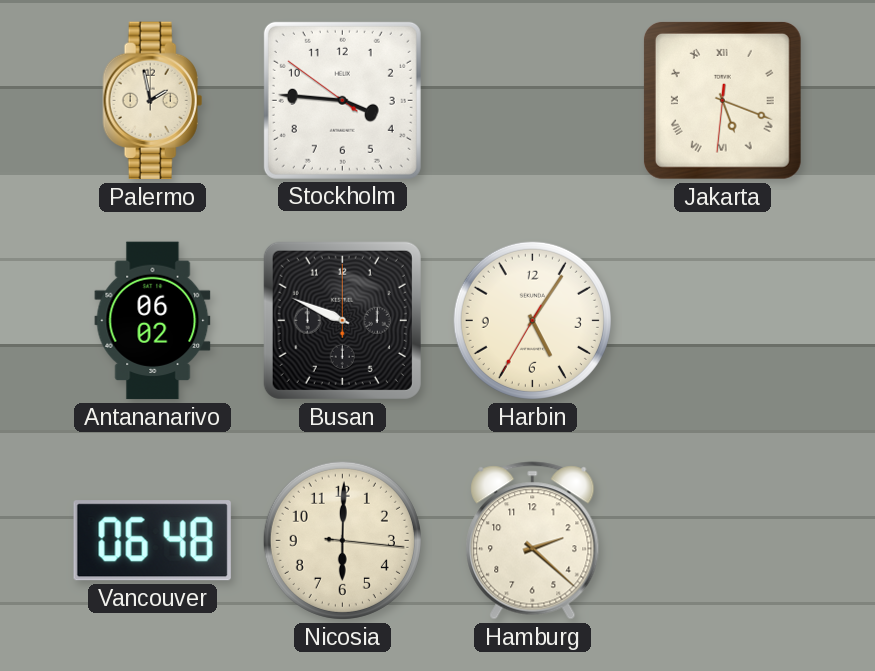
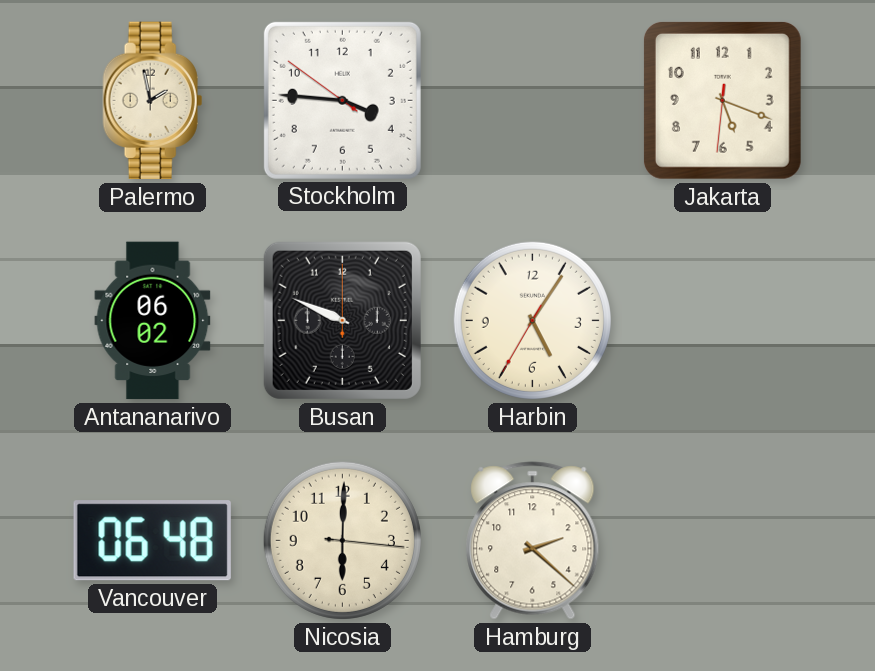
Jakarta numerals: Roman -> Arabic
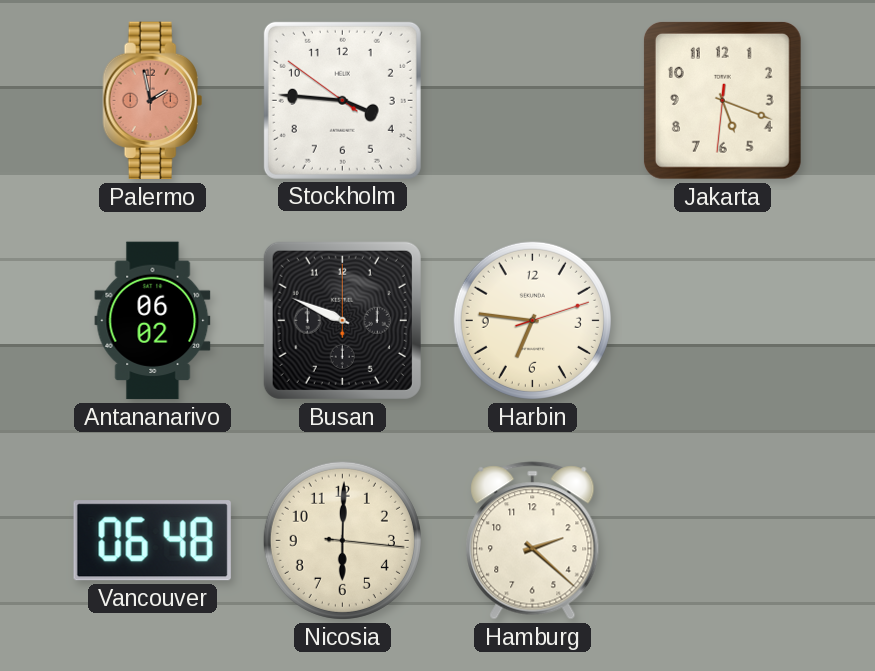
Palermo dial: cream -> salmon
Harbin: 5:05 -> 6:46
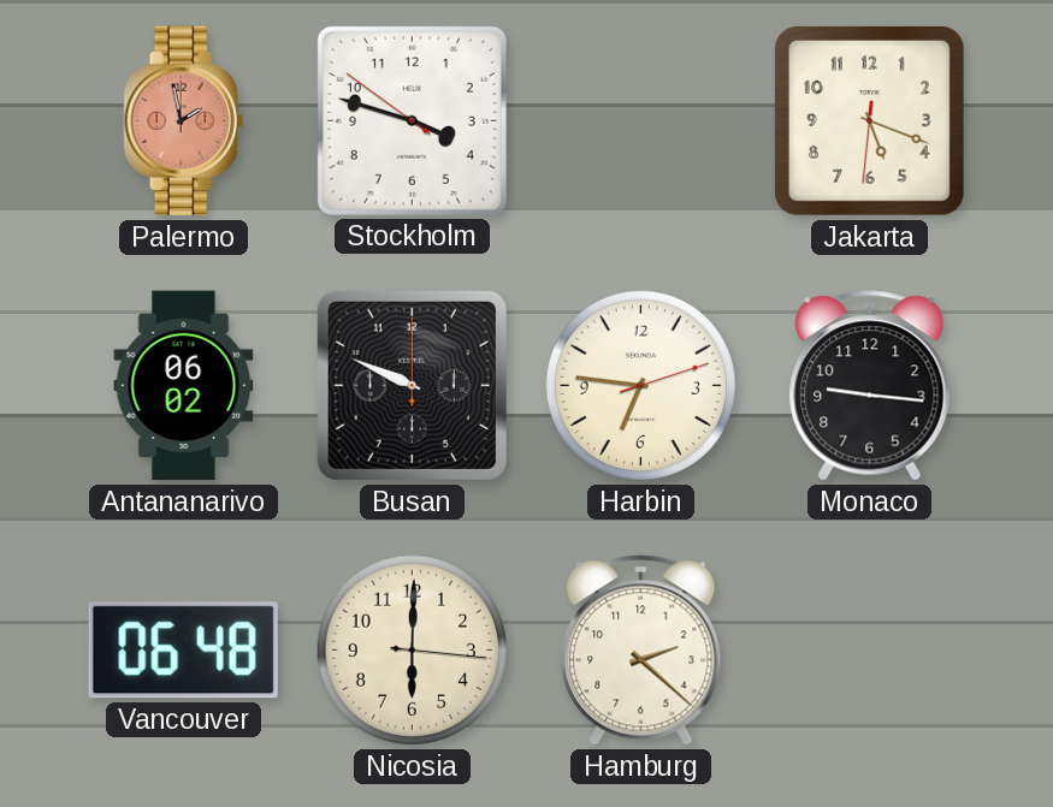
Stockholm: 3:45 -> 3:47
Monaco: none -> 9:16
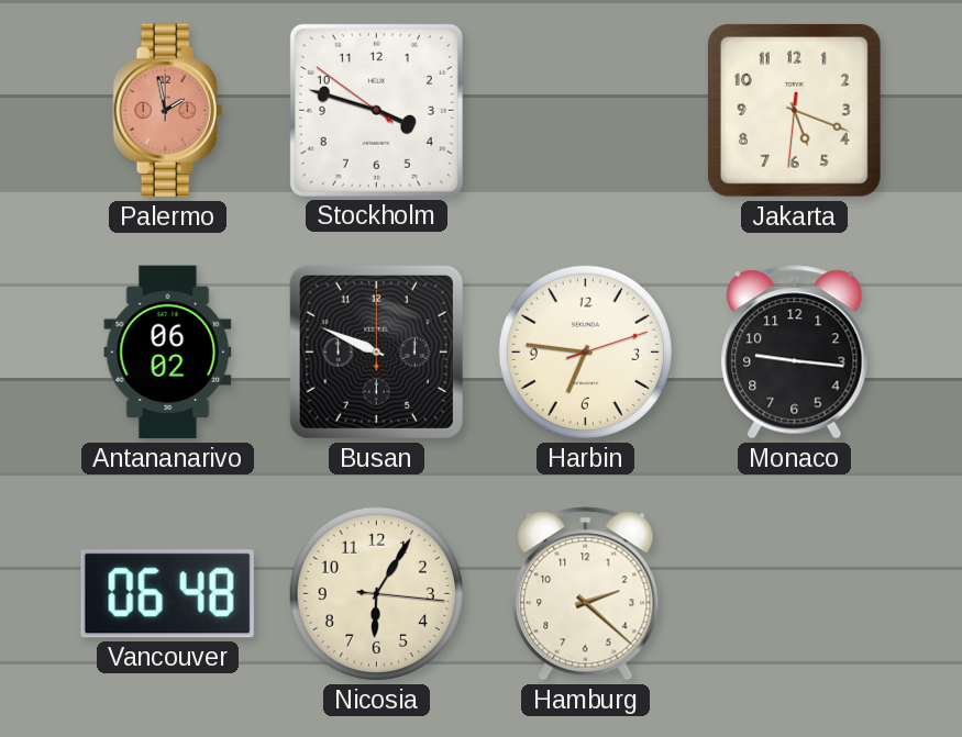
Nicosia: 6:00 -> 6:05
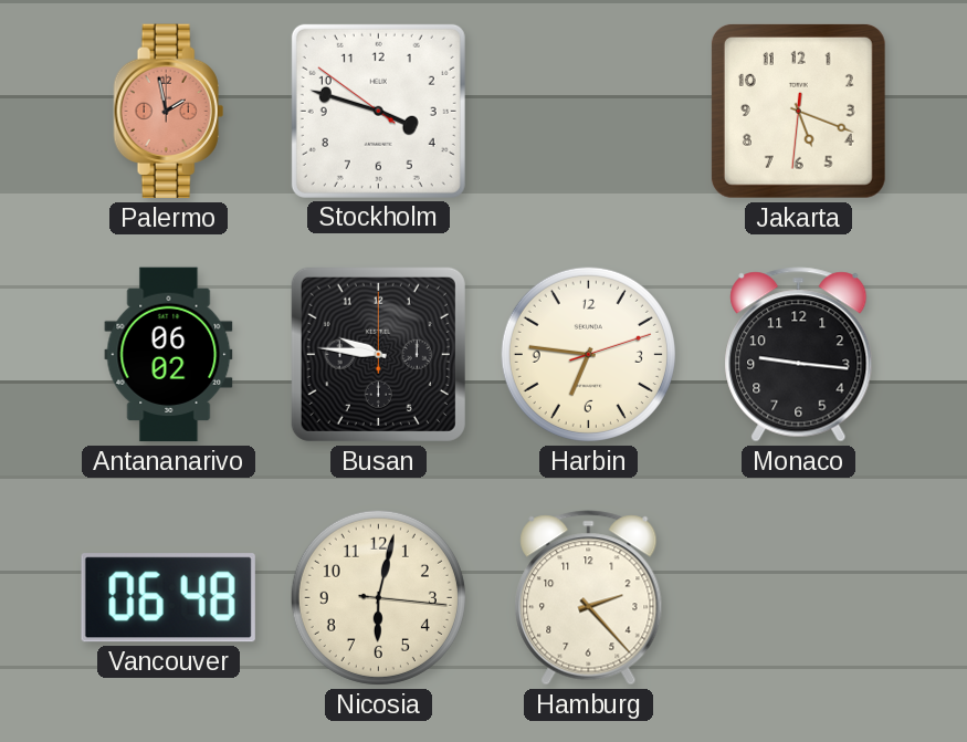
Busan: 9:49 -> 9:46
Nicosia: 6:05 -> 6:02
Hamburg: 2:22 -> 2:23
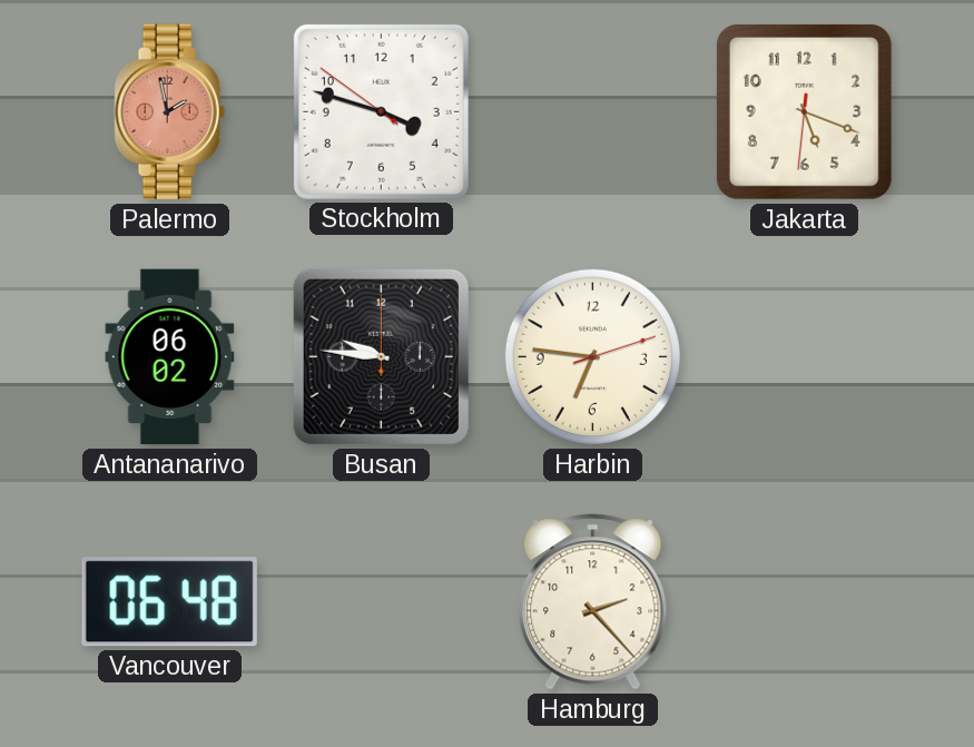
Monaco: 9:16 -> none
Nicosia: 6:02 -> none
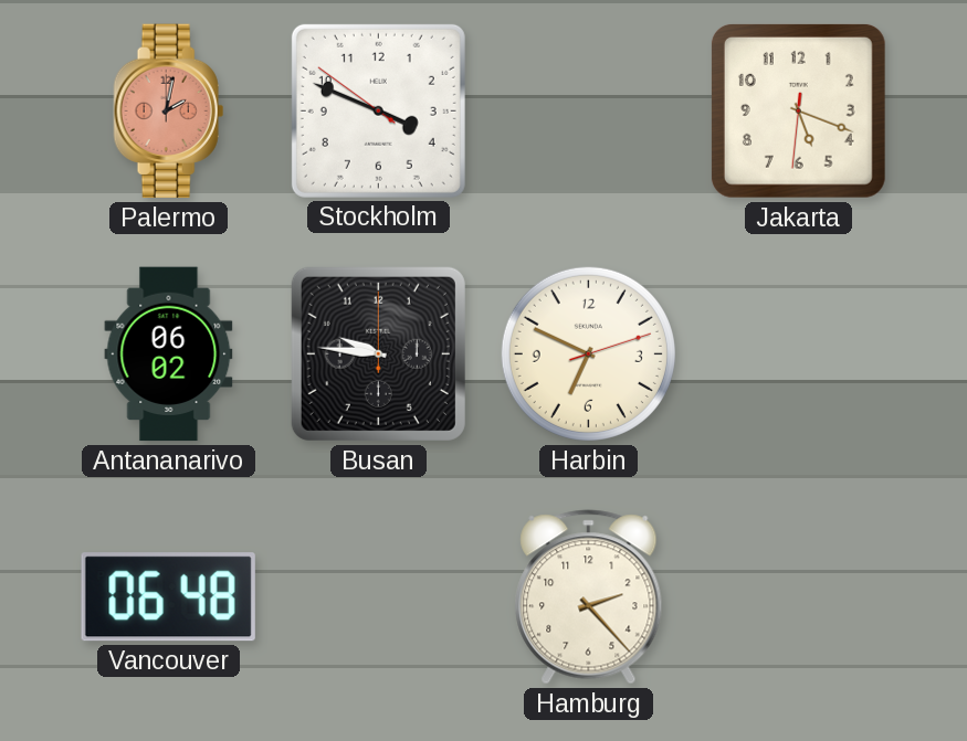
Palermo: 1:58 -> 2:02
Stockholm: 3:47 -> 3:48
Harbin: 6:46 -> 6:49
